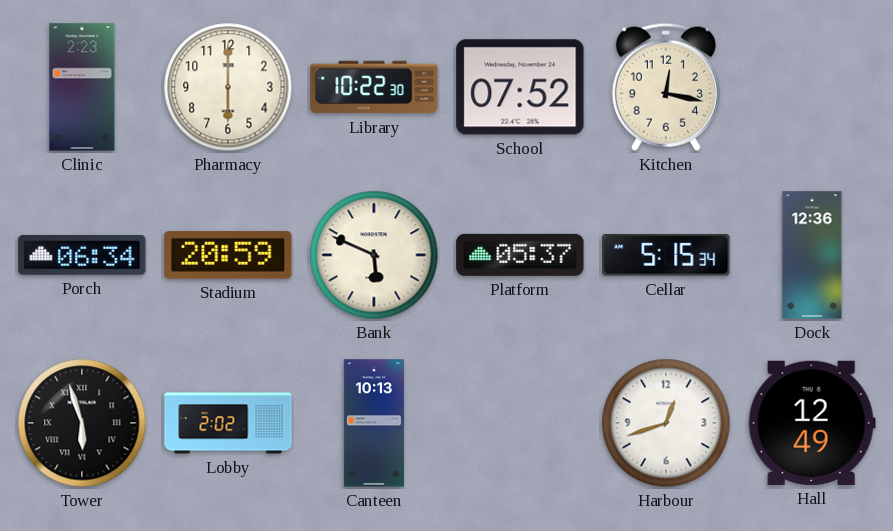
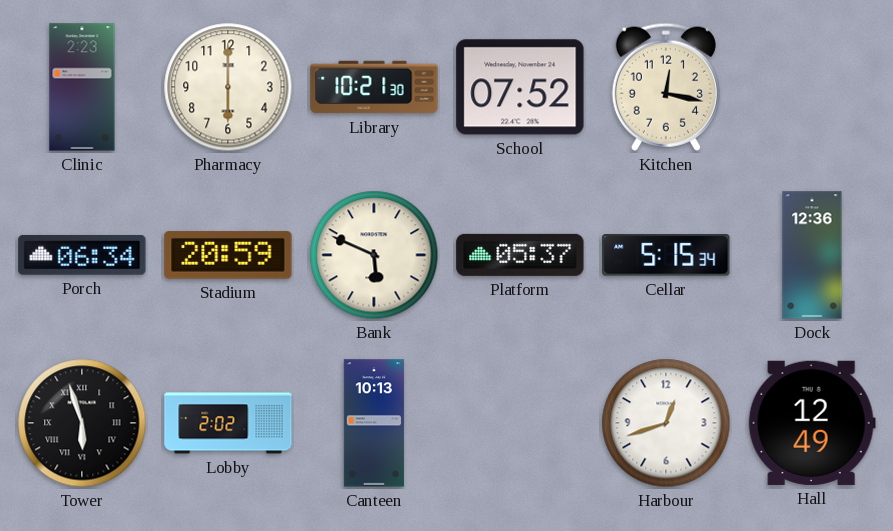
Library: 10:22 -> 10:21
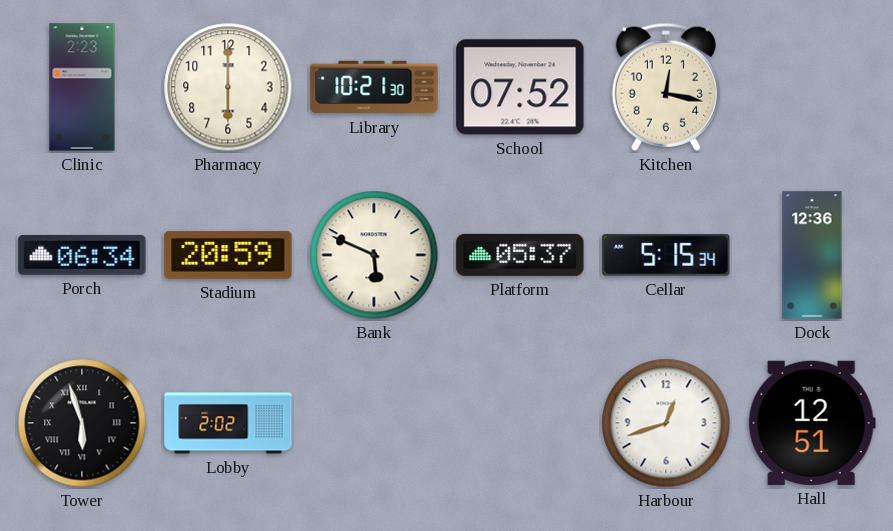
Canteen: 10:13 -> none
Hall: 12:49 -> 12:51
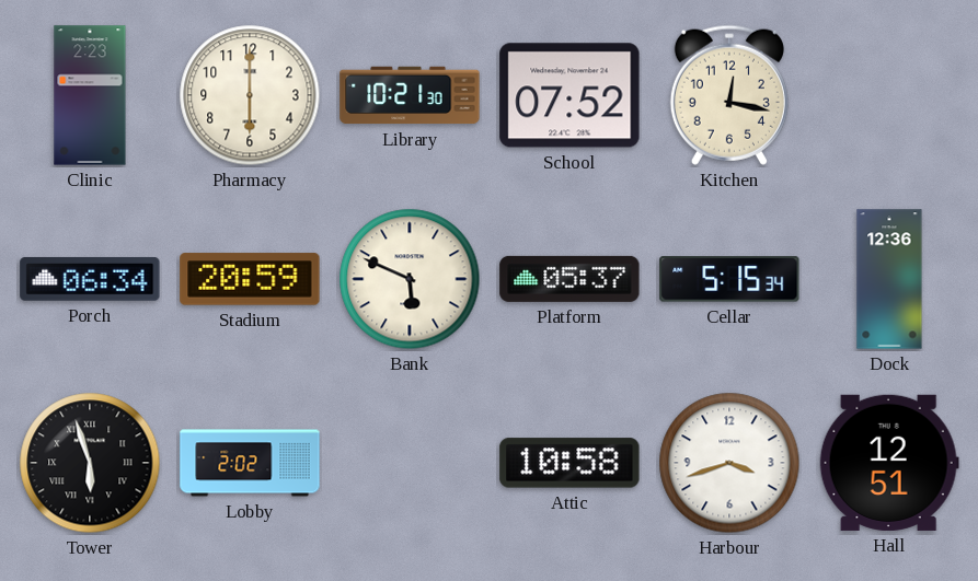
Attic: none -> 10:58
Harbour: 12:42 -> 3:42
